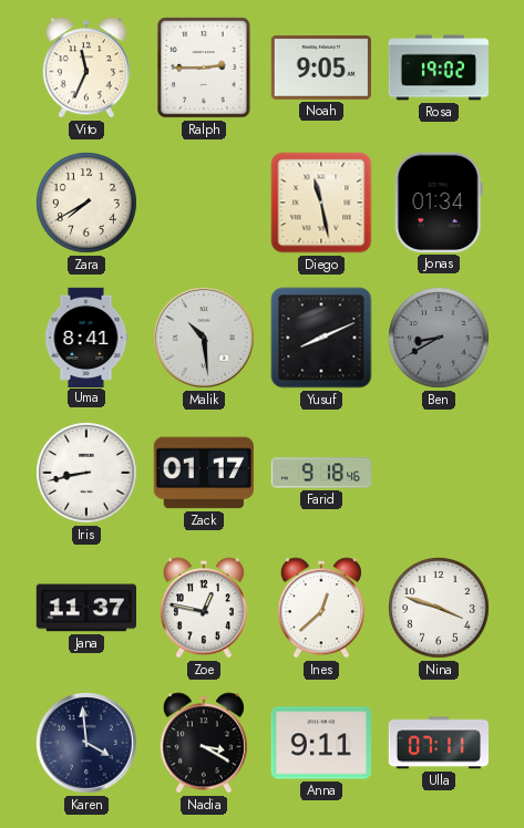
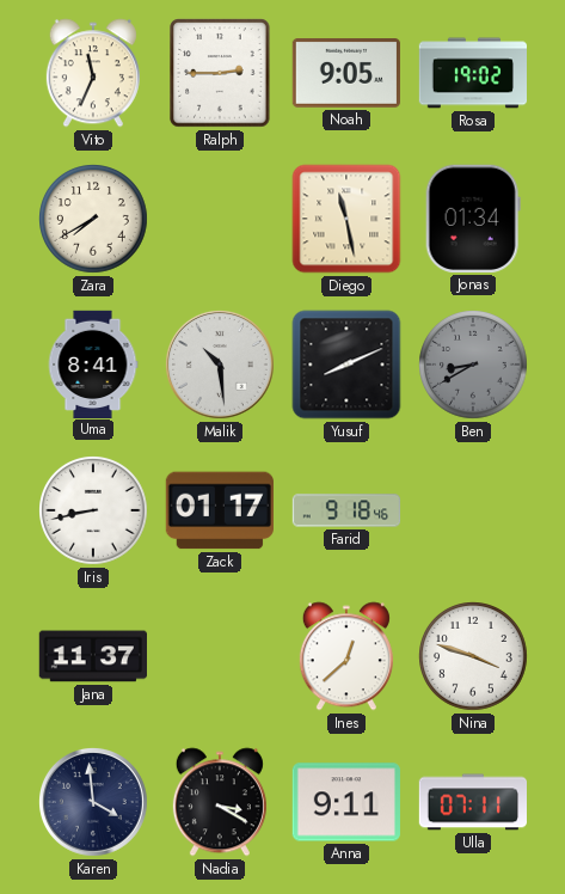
Zoe: 12:47 -> none
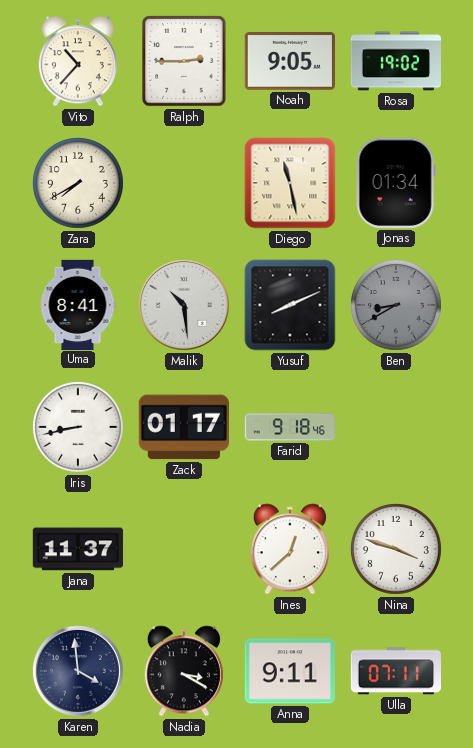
Vito: 11:34 -> 10:37
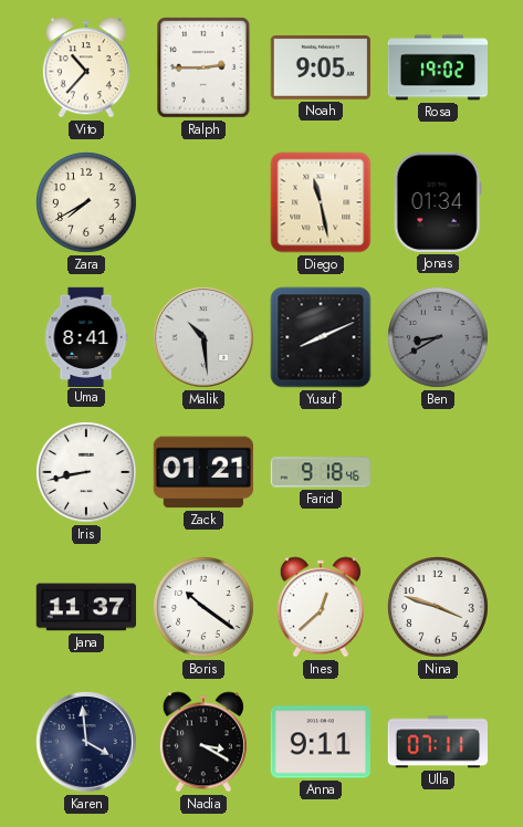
Zack: 01:17 -> 01:21
Boris: none -> 10:21
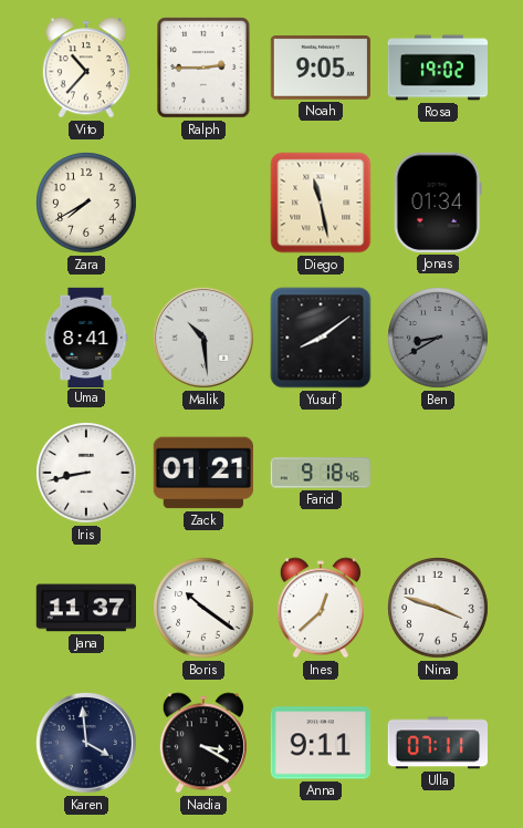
Yusuf: 8:11 -> 8:09
